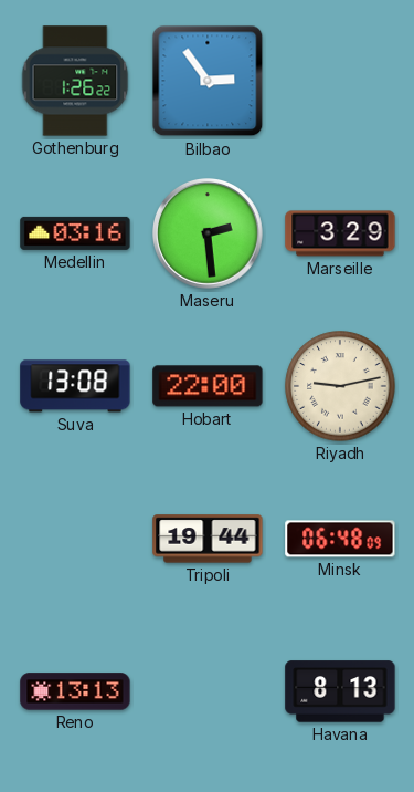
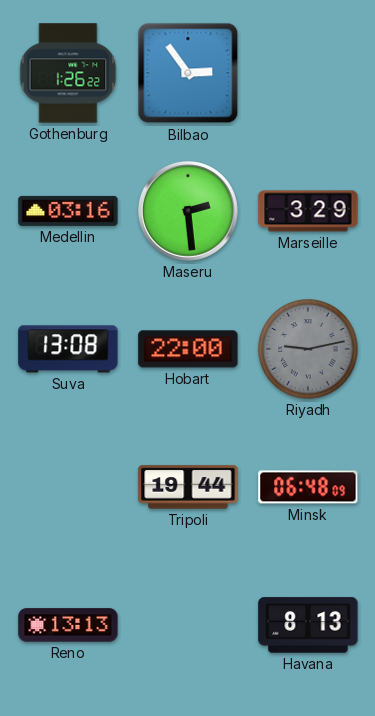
Riyadh dial: cream -> grey
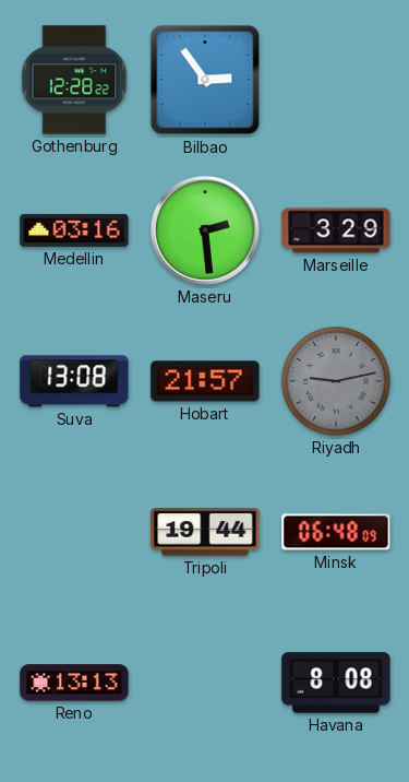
Gothenburg: 1:26 -> 12:28
Hobart: 22:00 -> 21:57
Havana: 8:13 -> 8:08
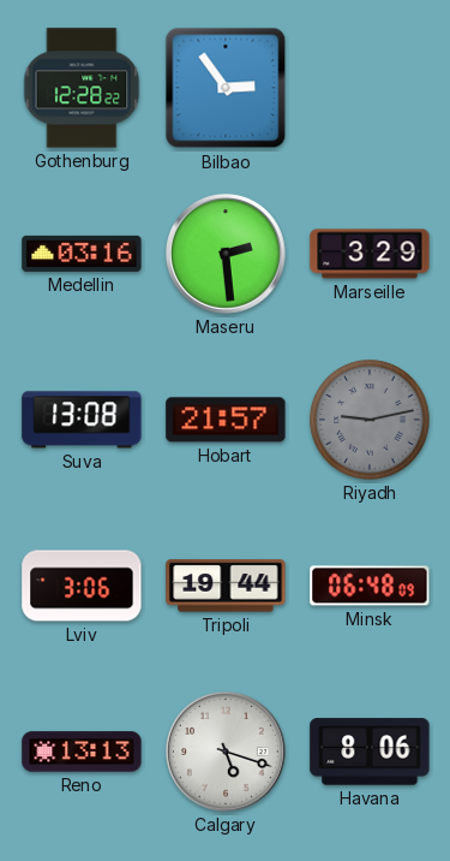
Lviv: none -> 3:06
Calgary: none -> 5:18
Havana: 8:08 -> 8:06
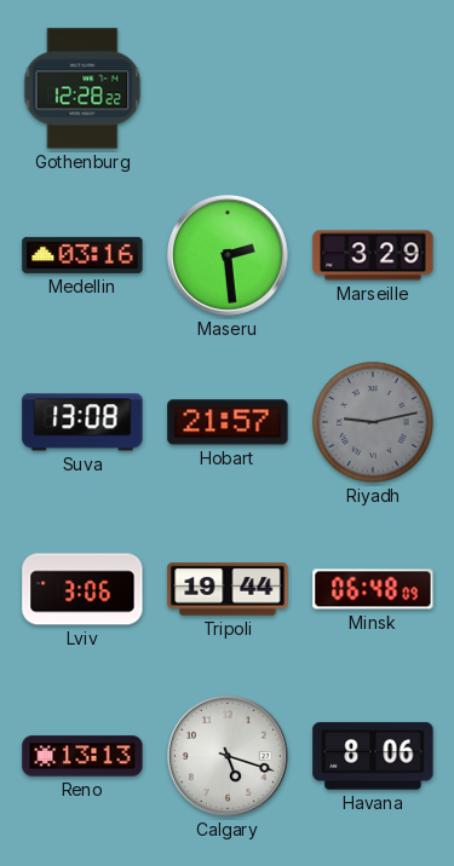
Bilbao: 2:54 -> none
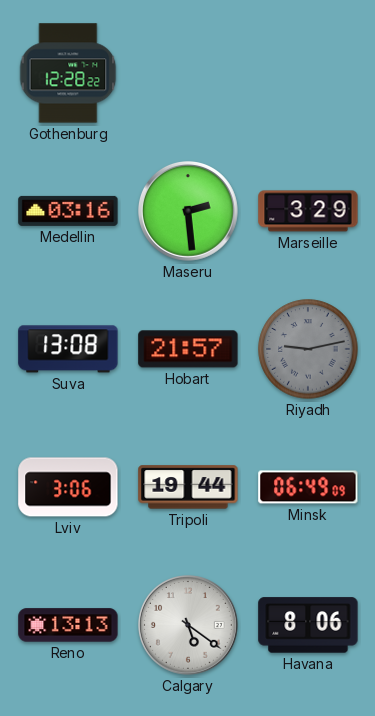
Minsk: 06:48 -> 06:49
Calgary: 5:18 -> 5:21
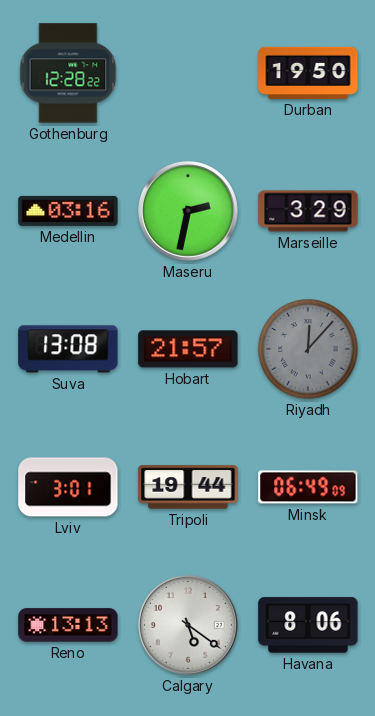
Durban: none -> 19:50
Maseru: 2:29 -> 2:32
Riyadh: 9:13 -> 12:07
Lviv: 3:06 -> 3:01
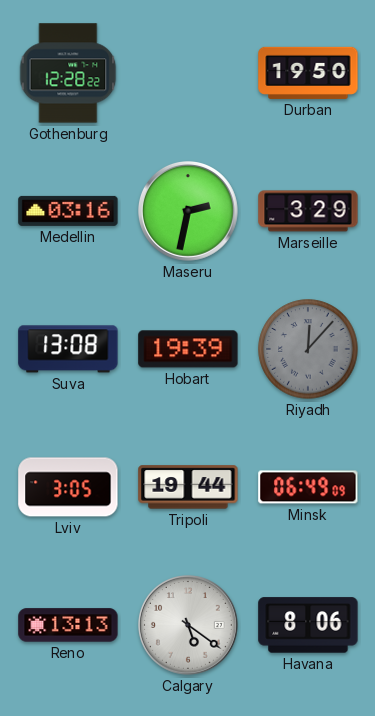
Hobart: 21:57 -> 19:39
Lviv: 3:01 -> 3:05
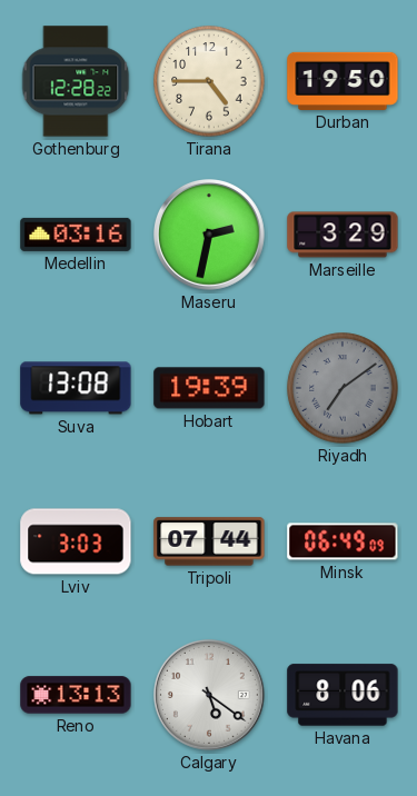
Tirana: none -> 4:45
Riyadh: 12:07 -> 7:09
Lviv: 3:05 -> 3:03
Tripoli: 19:44 -> 07:44
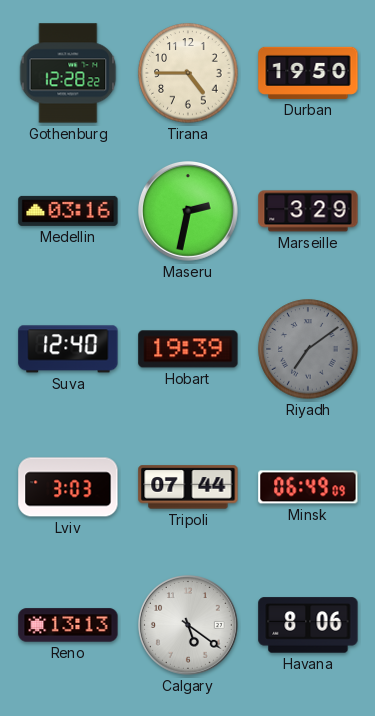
Suva: 13:08 -> 12:40
